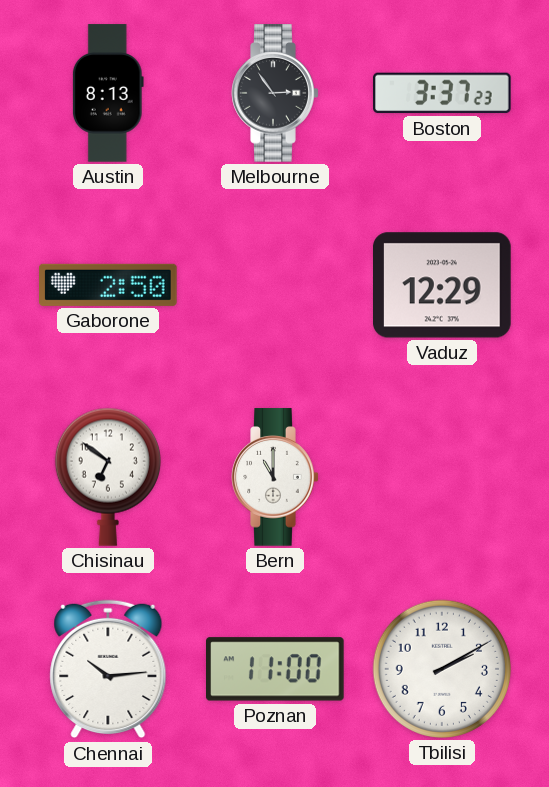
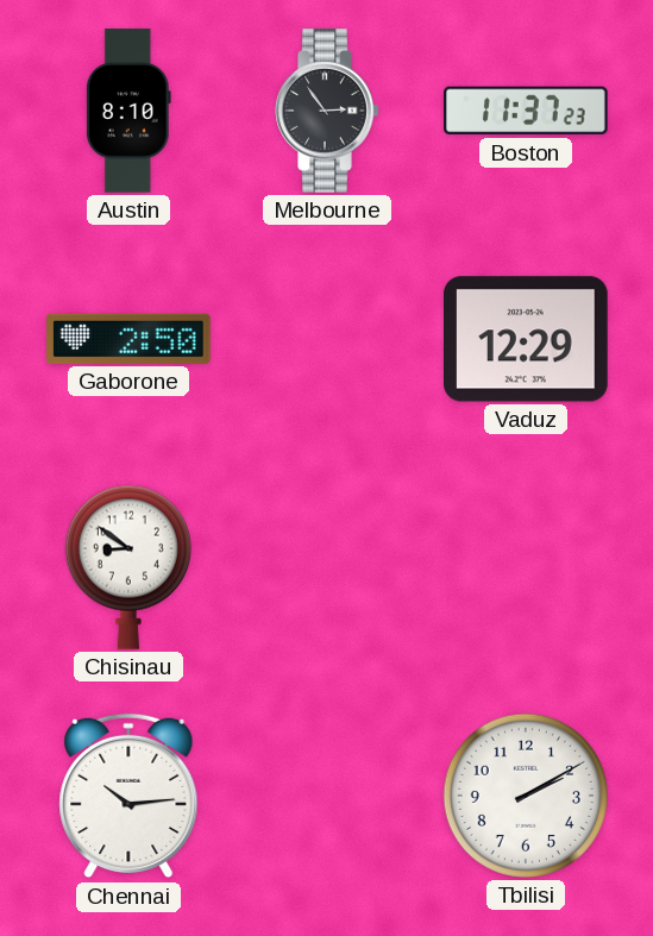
Austin: 8:13 -> 8:10
Boston: 3:37 -> 11:37
Chisinau: 6:51 -> 8:51
Bern: 11:00 -> none
Poznan: 11:00 -> none
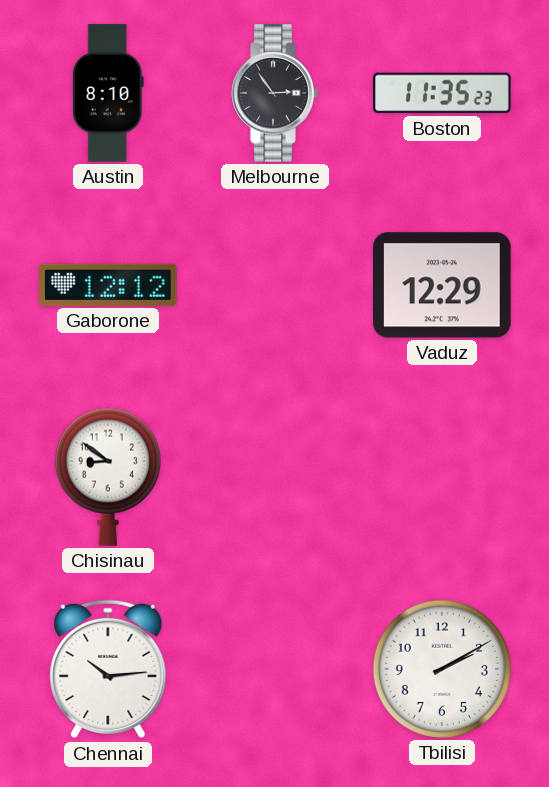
Boston: 11:37 -> 11:35
Gaborone: 2:50 -> 12:12
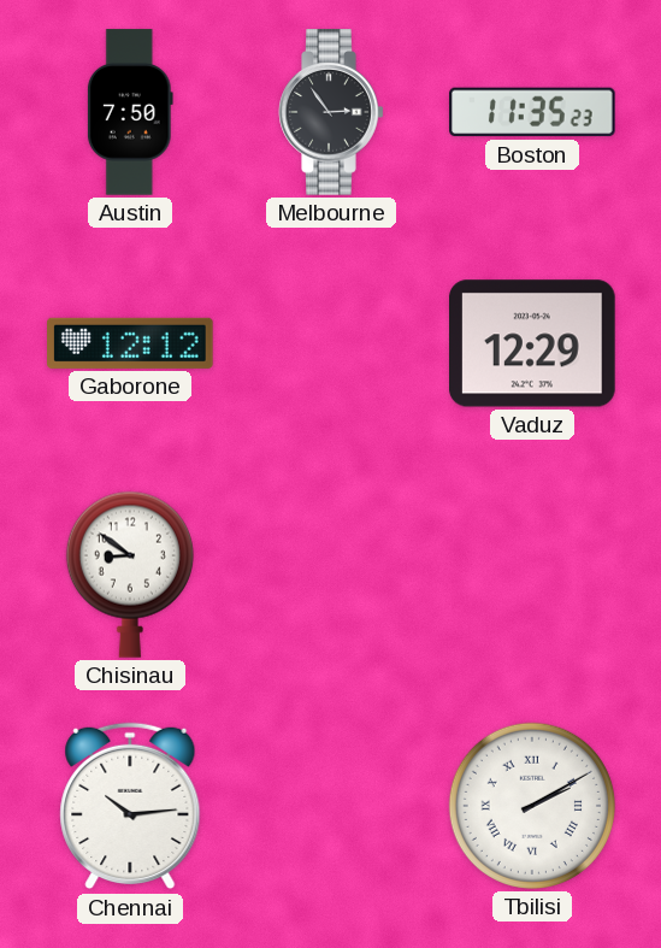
Austin: 8:10 -> 7:50
Tbilisi numerals: Arabic -> Roman
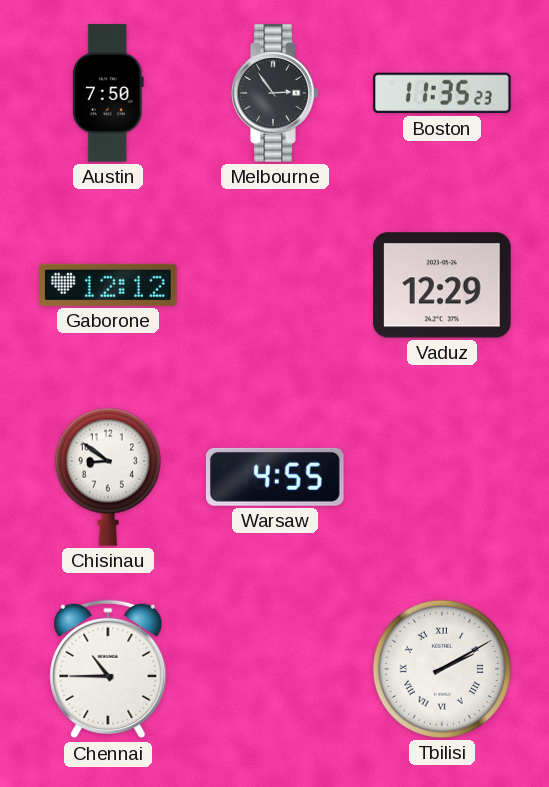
Warsaw: none -> 4:55
Chennai: 10:14 -> 10:45
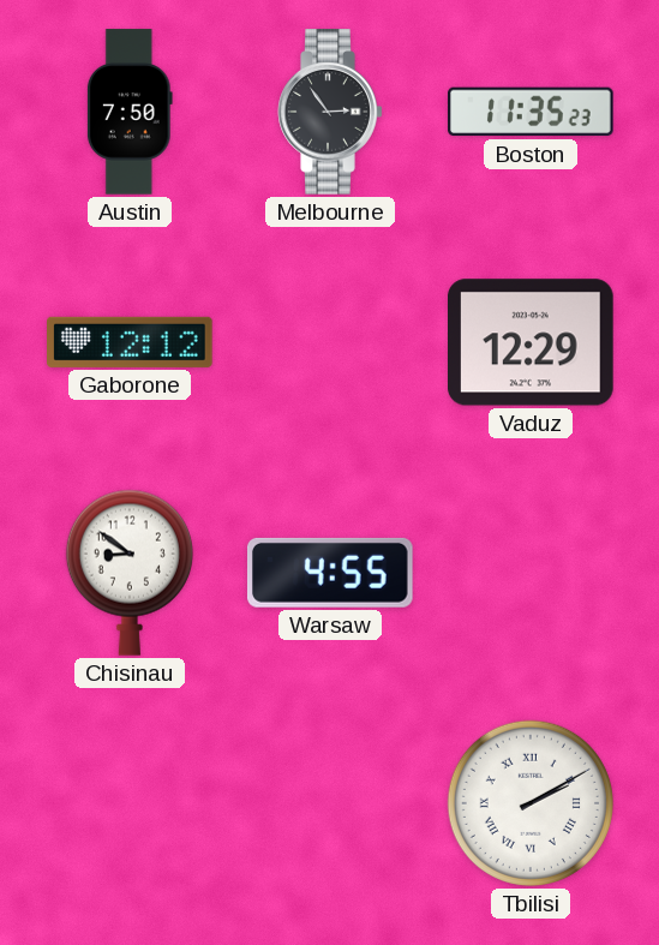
Chennai: 10:45 -> none
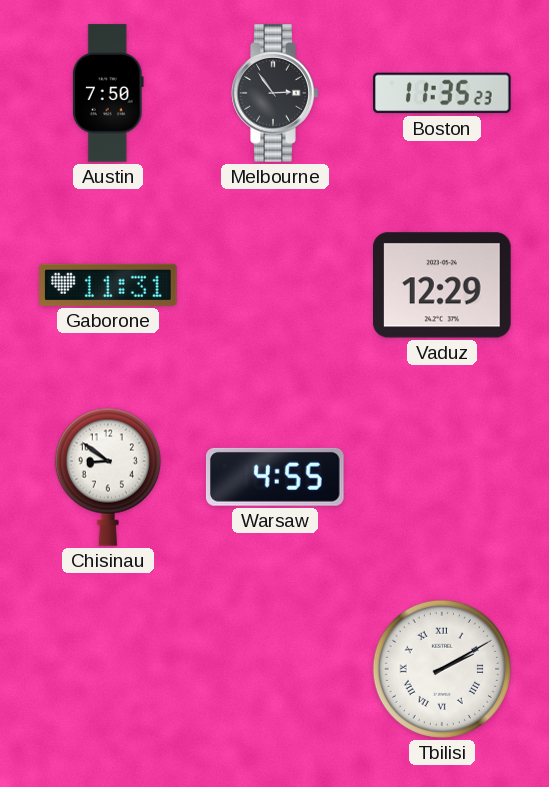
Gaborone: 12:12 -> 11:31
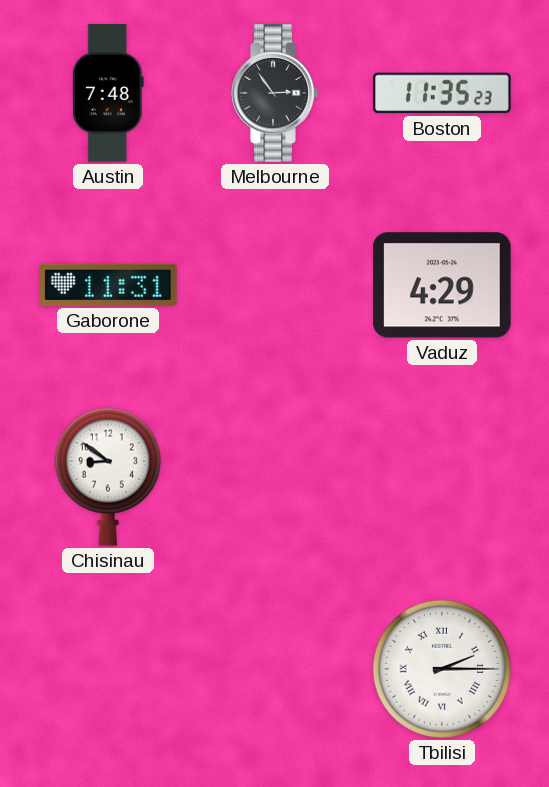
Austin: 7:50 -> 7:48
Vaduz: 12:29 -> 4:29
Warsaw: 4:55 -> none
Tbilisi: 2:10 -> 2:15
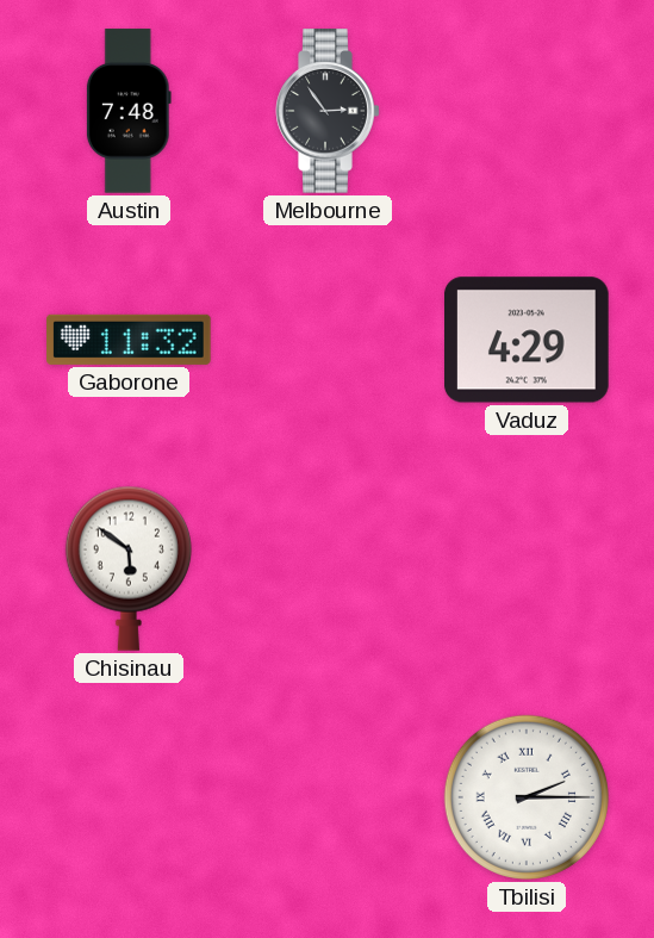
Boston: 11:35 -> none
Gaborone: 11:31 -> 11:32
Chisinau: 8:51 -> 5:51
